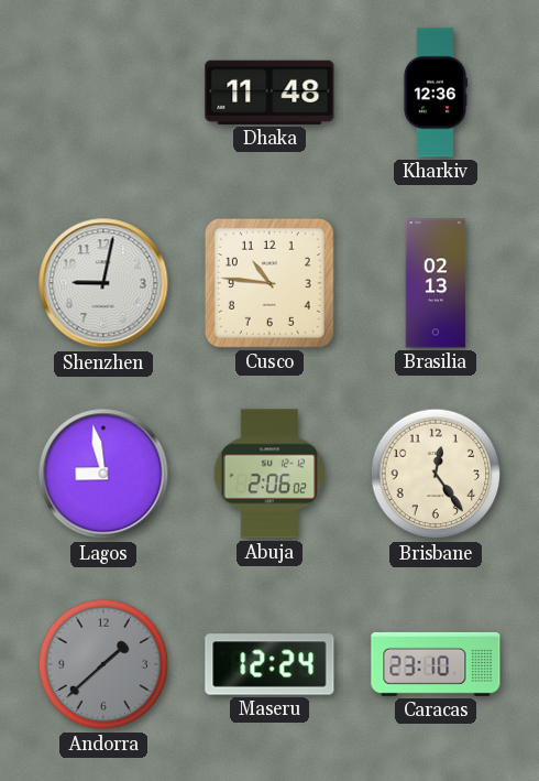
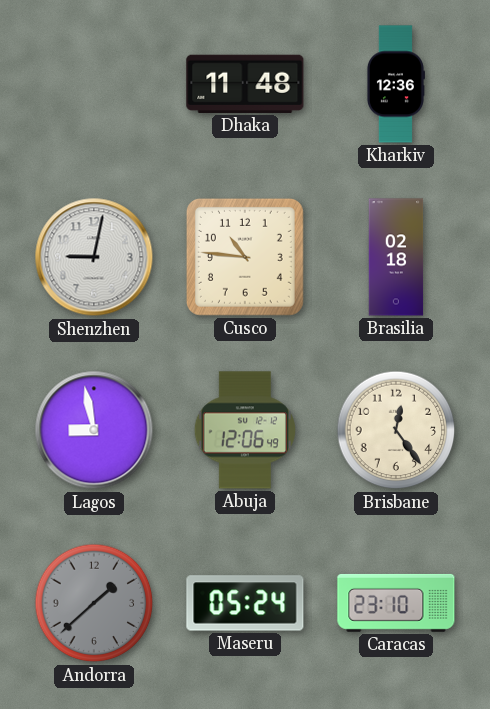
Brasilia: 02:13 -> 02:18
Abuja: 2:06 -> 12:06
Maseru: 12:24 -> 05:24
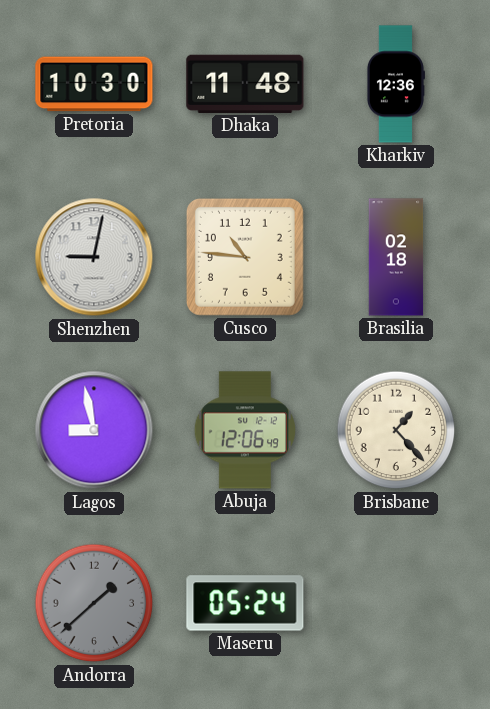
Pretoria: none -> 10:30
Brisbane: 12:24 -> 1:23
Caracas: 23:10 -> none
